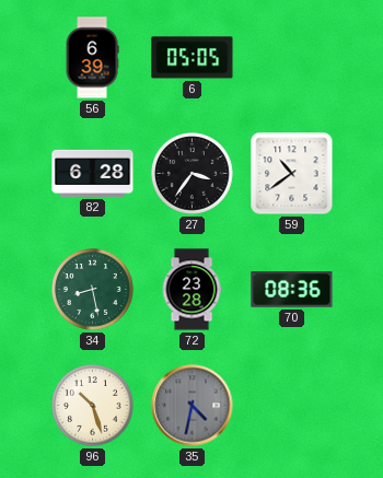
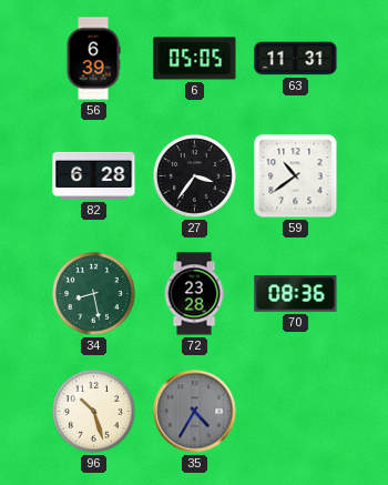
63: none -> 11:31
35: 4:32 -> 4:35
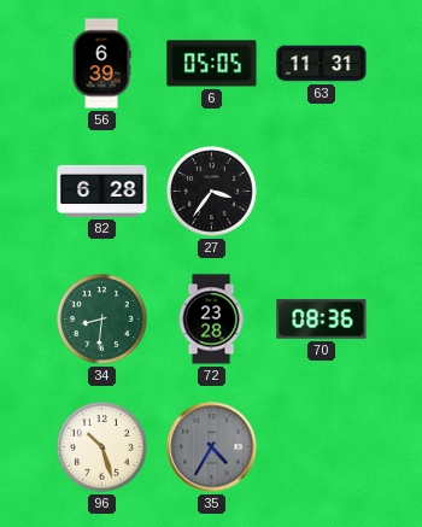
59: 10:39 -> none
34: 8:28 -> 8:31
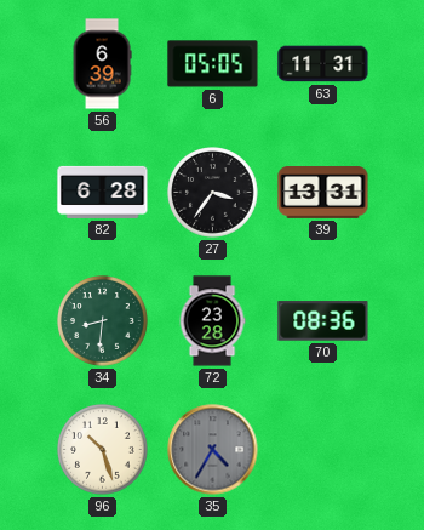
39: none -> 13:31
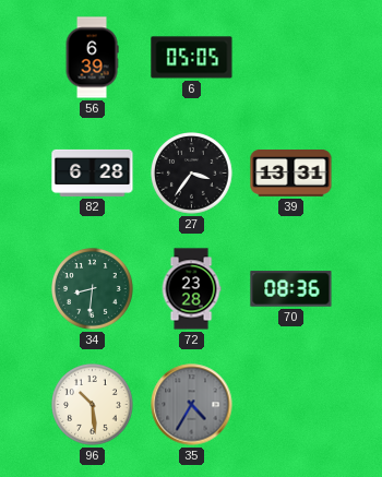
63: 11:31 -> none
96: 10:27 -> 10:29
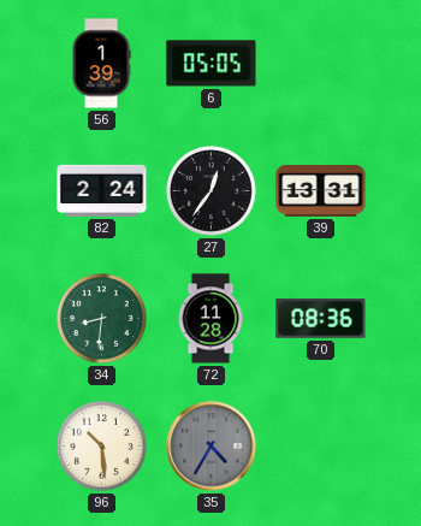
56: 6:39 -> 1:39
82: 6:28 -> 2:24
27: 3:36 -> 12:36
72: 23:28 -> 11:28
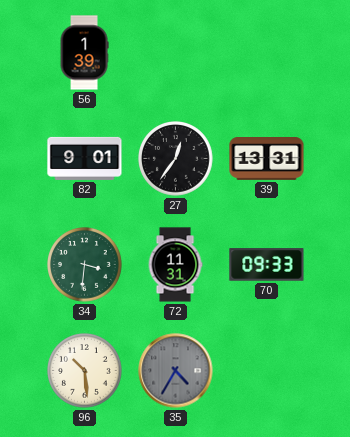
6: 05:05 -> none
82: 2:24 -> 9:01
34: 8:31 -> 3:31
72: 11:28 -> 11:31
70: 08:36 -> 09:33
